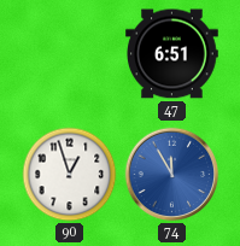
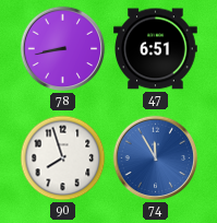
78: none -> 8:43
90: 12:57 -> 7:57
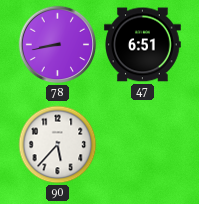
90: 7:57 -> 5:37
74: 11:55 -> none
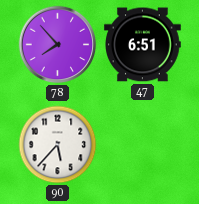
78: 8:43 -> 7:53
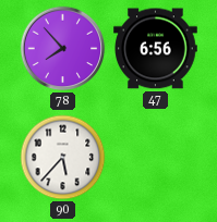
47: 6:51 -> 6:56
